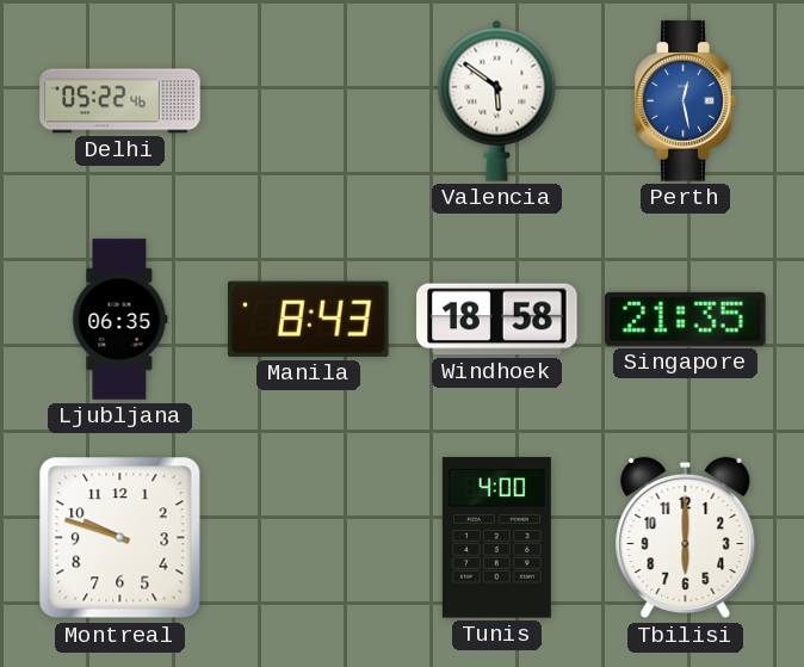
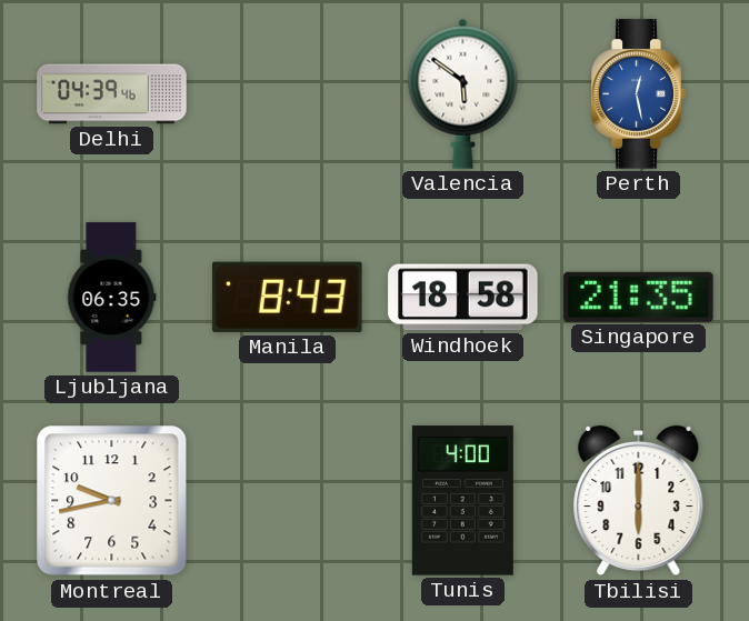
Delhi: 05:22 -> 04:39
Montreal: 9:48 -> 9:43
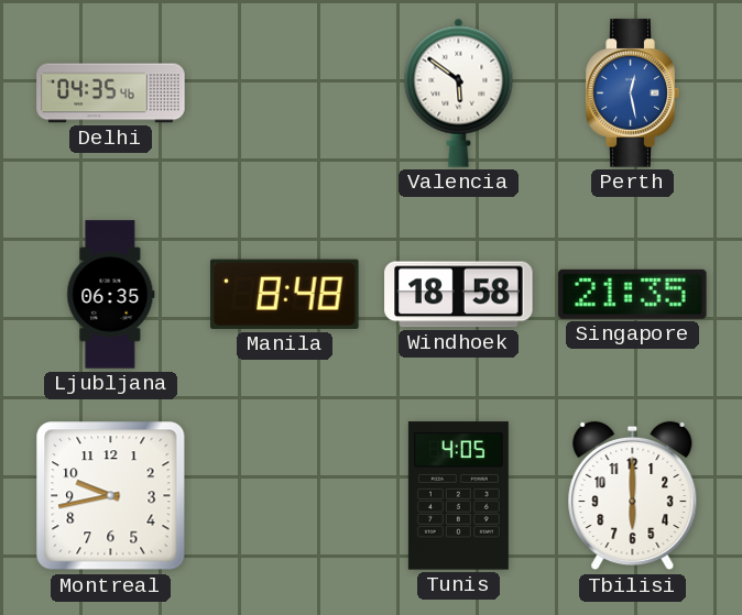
Delhi: 04:39 -> 04:35
Manila: 8:43 -> 8:48
Tunis: 4:00 -> 4:05
